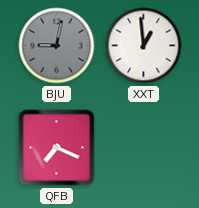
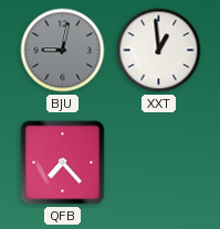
QFB: 7:19 -> 7:23
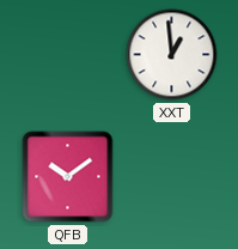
BJU: 9:02 -> none
QFB: 7:23 -> 10:09
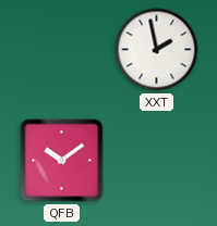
XXT: 12:59 -> 1:58
